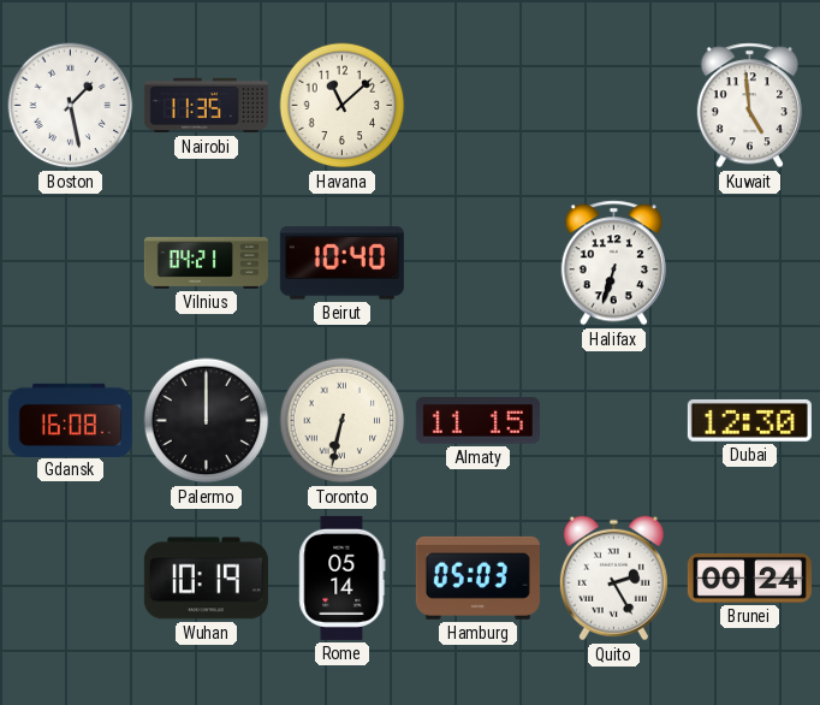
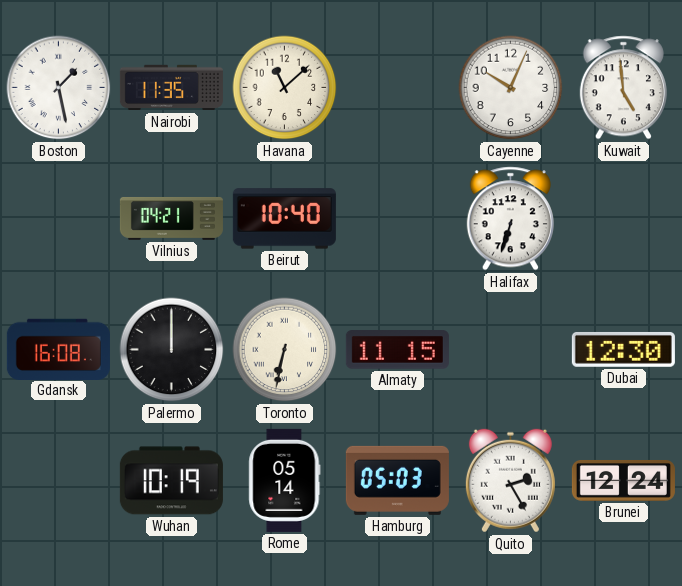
Cayenne: none -> 10:04
Brunei: 00:24 -> 12:24
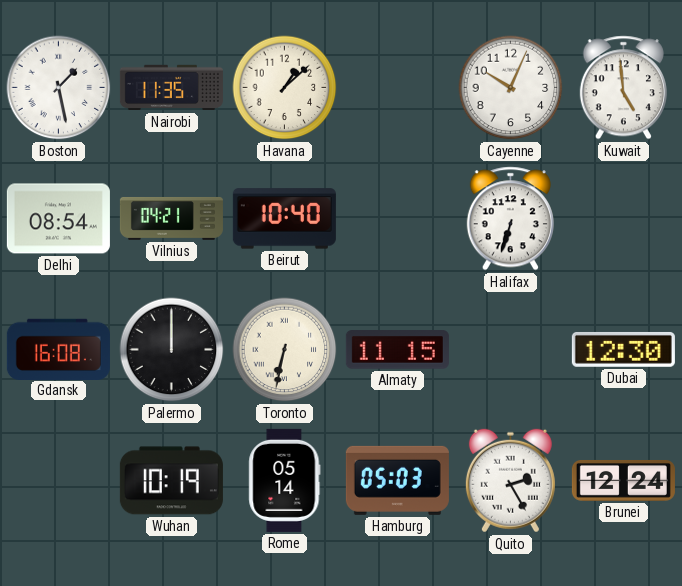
Havana: 11:08 -> 1:08
Delhi: none -> 08:54
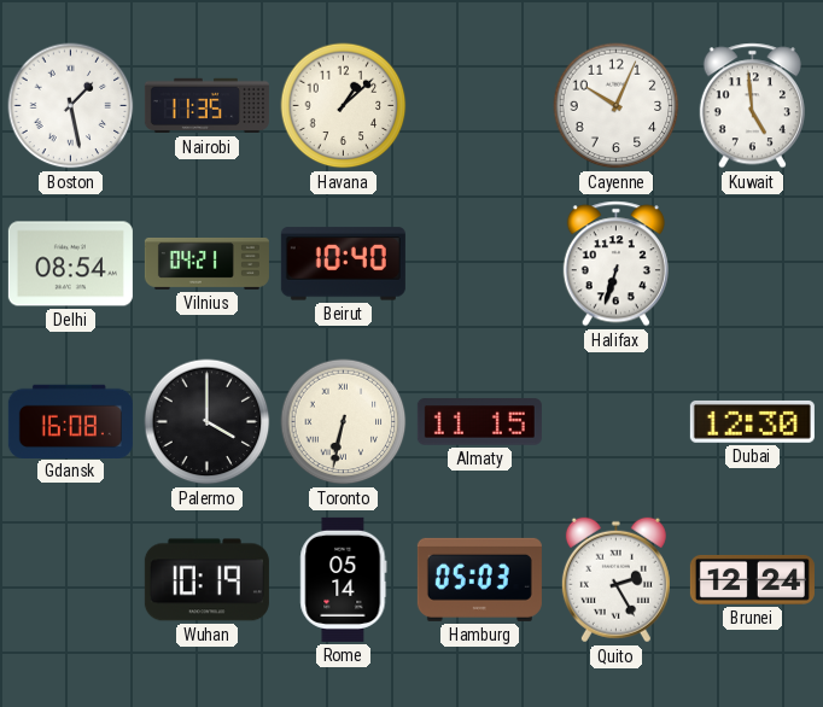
Palermo: 12:00 -> 4:00
